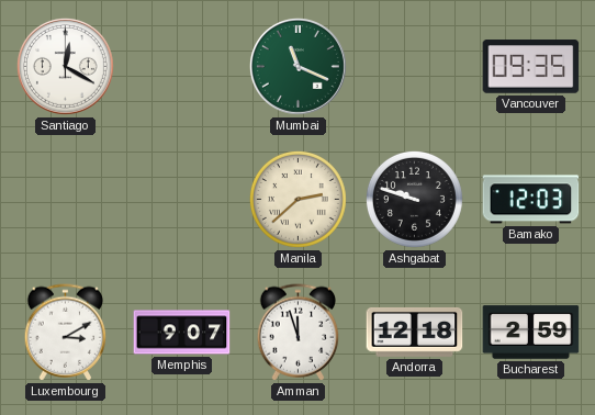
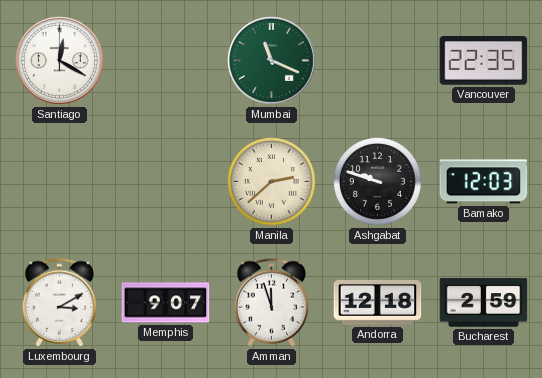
Vancouver: 09:35 -> 22:35
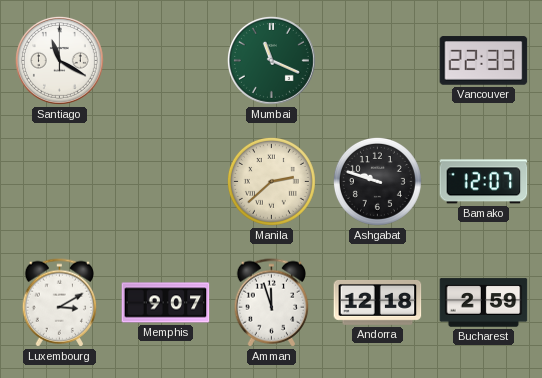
Santiago: 12:20 -> 11:20
Vancouver: 22:35 -> 22:33
Bamako: 12:03 -> 12:07
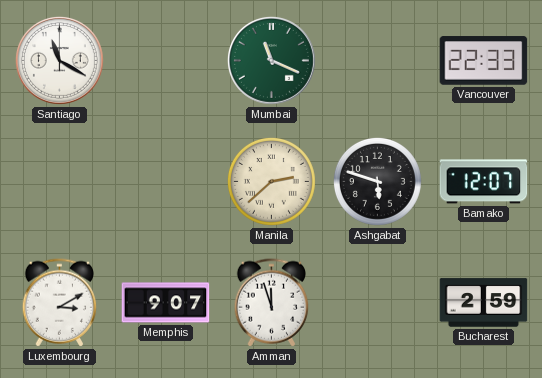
Ashgabat: 9:48 -> 5:48
Andorra: 12:18 -> none
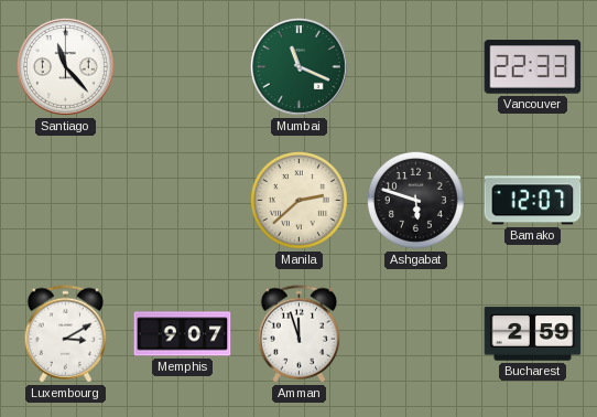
Santiago: 11:20 -> 11:23
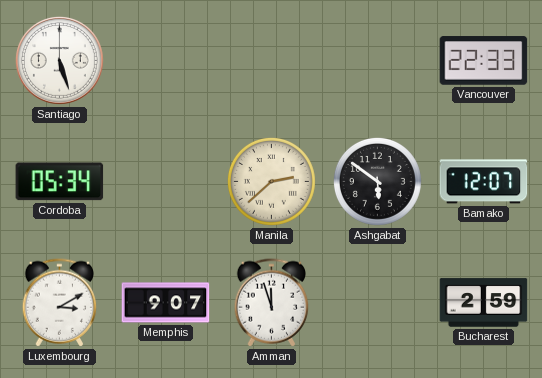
Santiago: 11:23 -> 5:27
Mumbai: 11:19 -> none
Cordoba: none -> 05:34
Ashgabat: 5:48 -> 5:51
